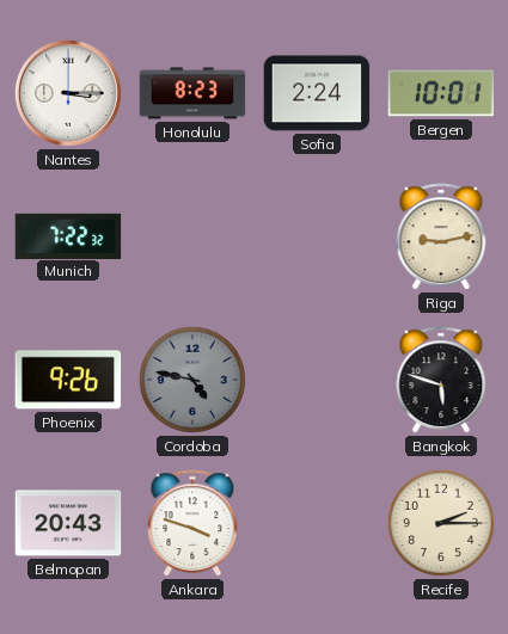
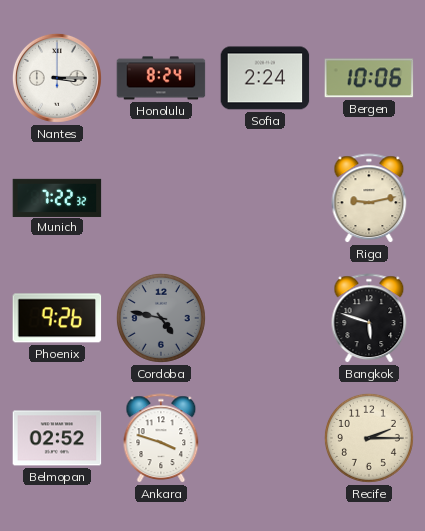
Honolulu: 8:23 -> 8:24
Bergen: 10:01 -> 10:06
Belmopan: 20:43 -> 02:52
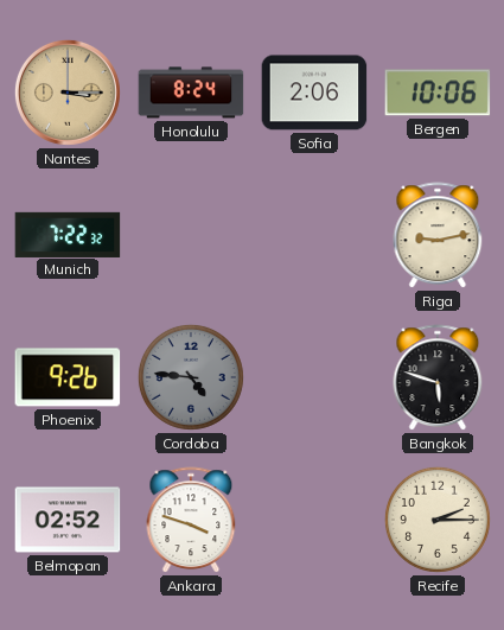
Nantes dial: white -> champagne
Sofia: 2:24 -> 2:06
Cordoba: 4:47 -> 4:46
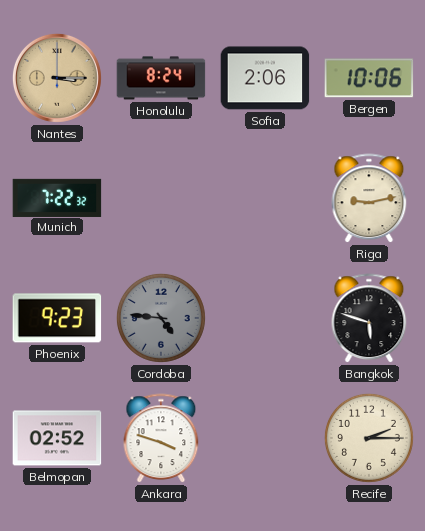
Phoenix: 9:26 -> 9:23
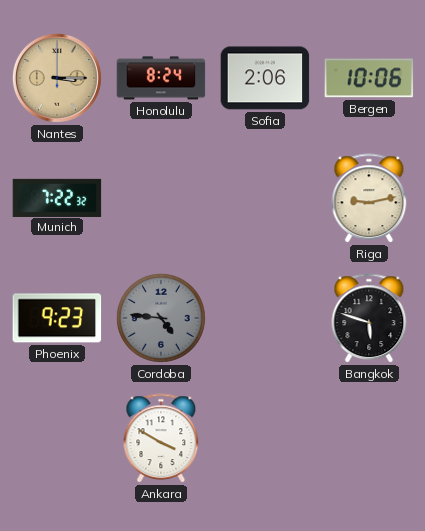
Belmopan: 02:52 -> none
Ankara: 3:48 -> 3:50
Recife: 2:15 -> none
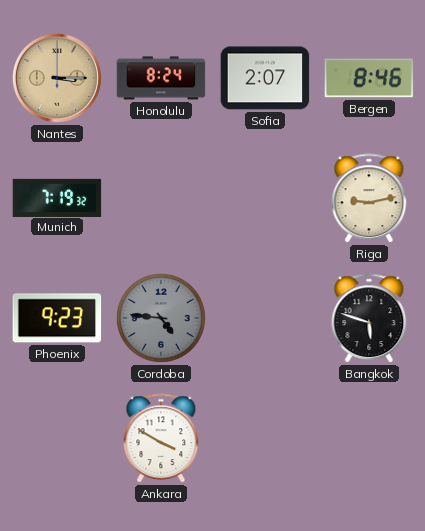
Sofia: 2:06 -> 2:07
Bergen: 10:06 -> 8:46
Munich: 7:22 -> 7:19
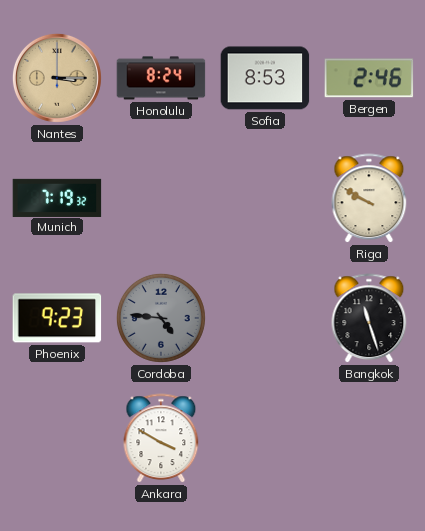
Sofia: 2:07 -> 8:53
Bergen: 8:46 -> 2:46
Riga: 9:13 -> 9:50
Bangkok: 5:48 -> 11:27
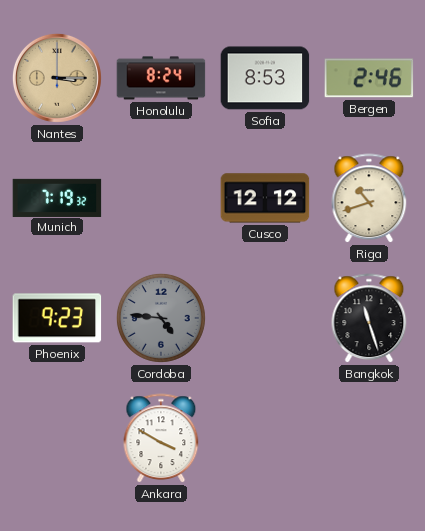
Cusco: none -> 12:12
Riga: 9:50 -> 10:42
